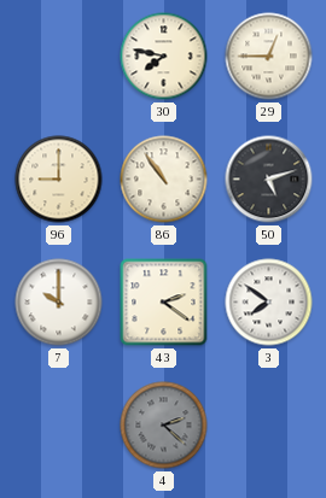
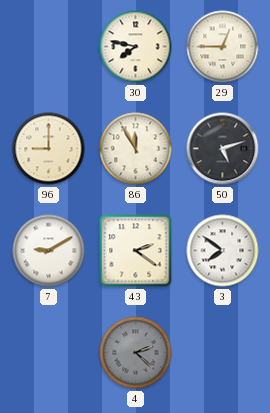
86: 10:54 -> 11:55
7: 10:00 -> 9:10
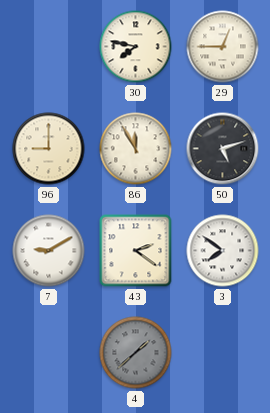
4: 2:22 -> 1:38
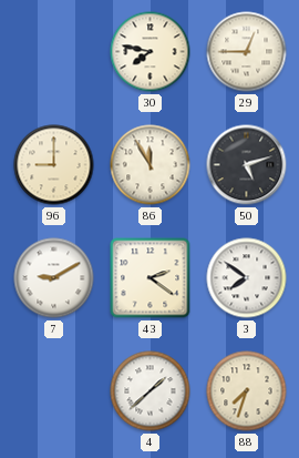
4 dial: grey -> white
88: none -> 7:33
